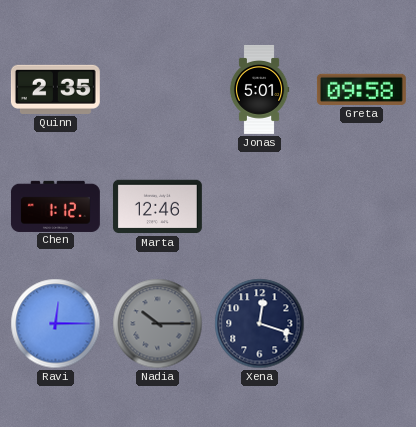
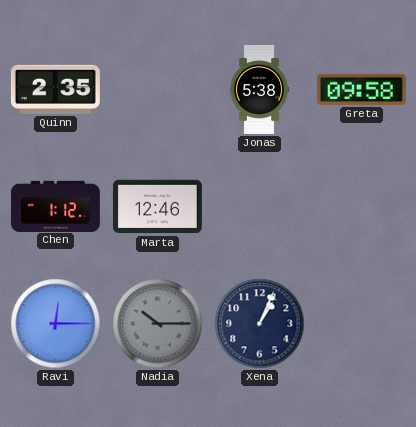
Jonas: 5:01 -> 5:38
Xena: 12:18 -> 1:04
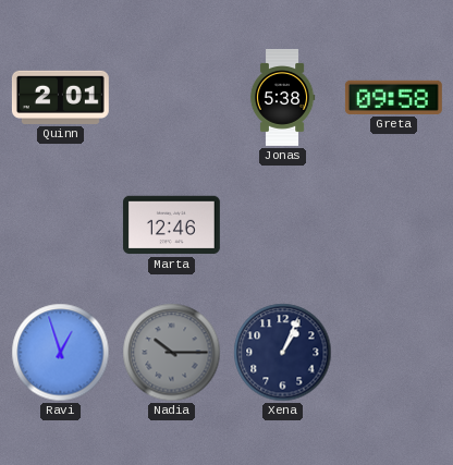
Quinn: 2:35 -> 2:01
Chen: 1:12 -> none
Ravi: 12:15 -> 12:57
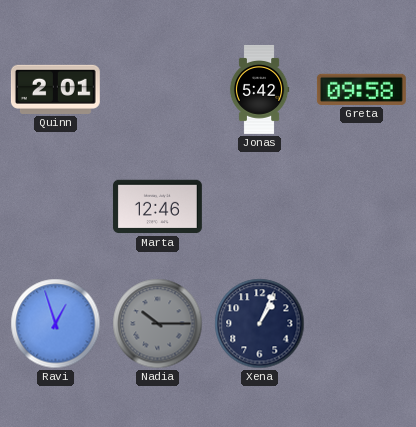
Jonas: 5:38 -> 5:42
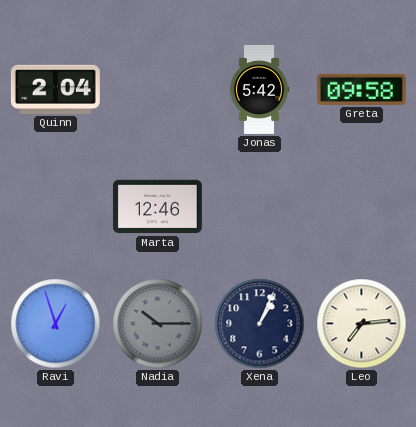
Quinn: 2:01 -> 2:04
Leo: none -> 7:14
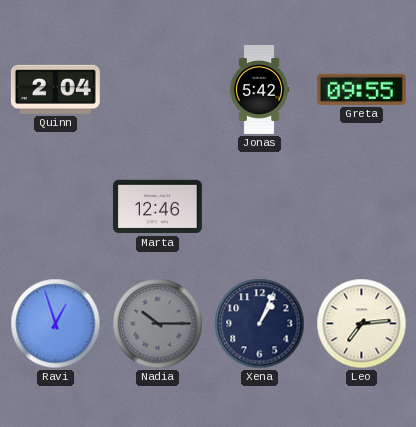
Greta: 09:58 -> 09:55
